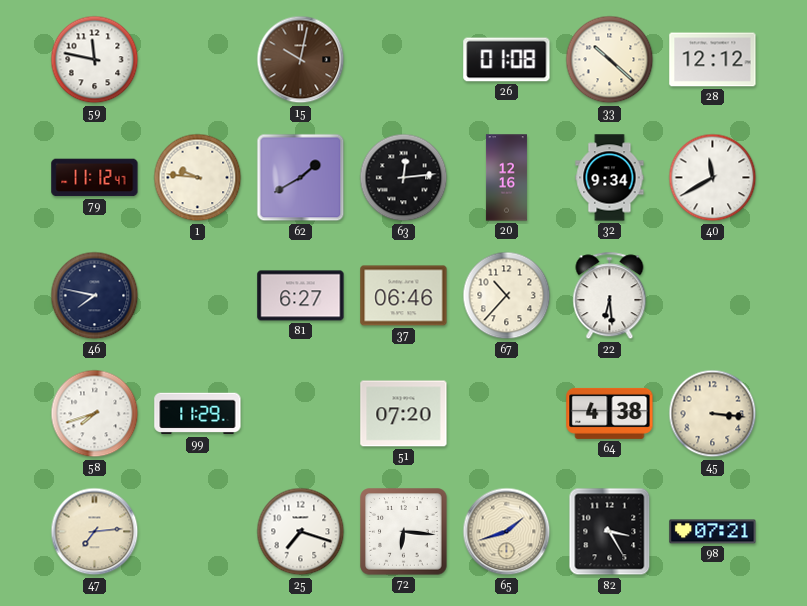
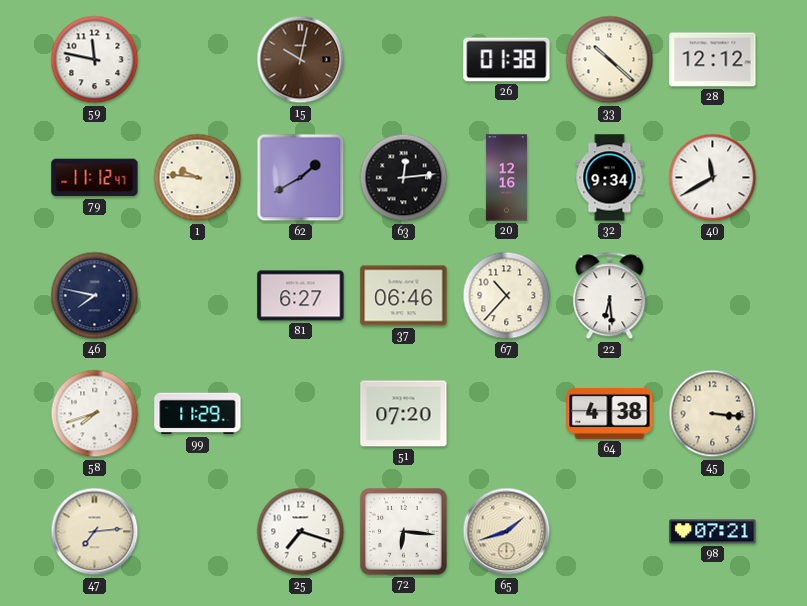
26: 01:08 -> 01:38
82: 3:25 -> none
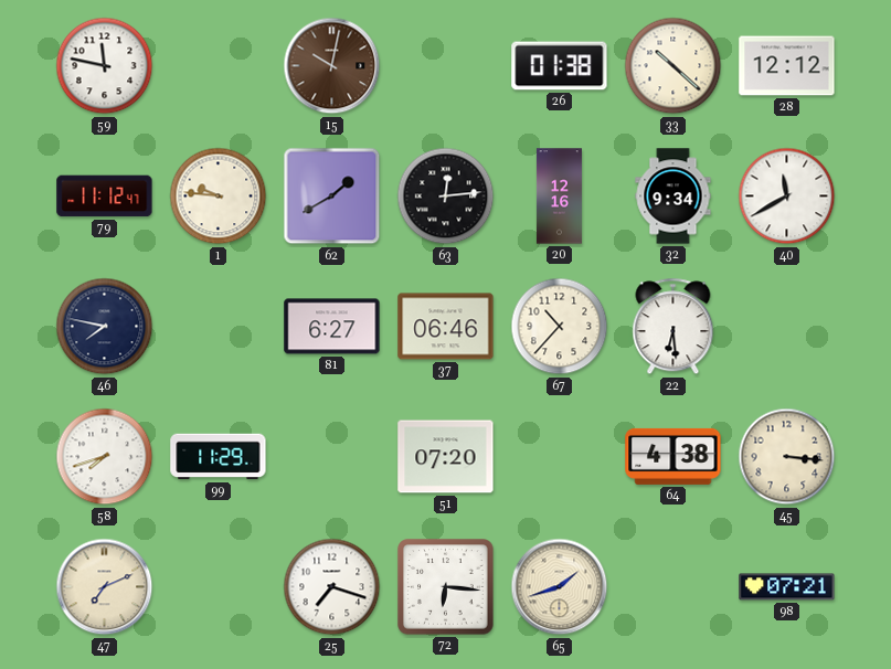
47: 7:14 -> 7:11
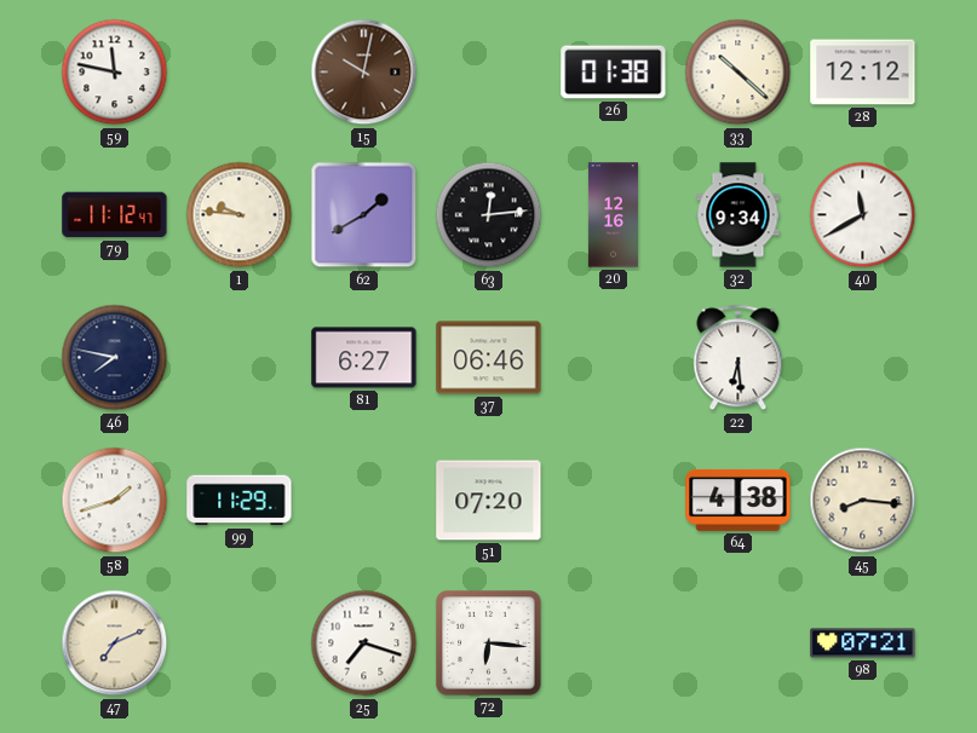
67: 10:37 -> none
58: 7:42 -> 1:42
45: 3:16 -> 8:16
65: 1:42 -> none
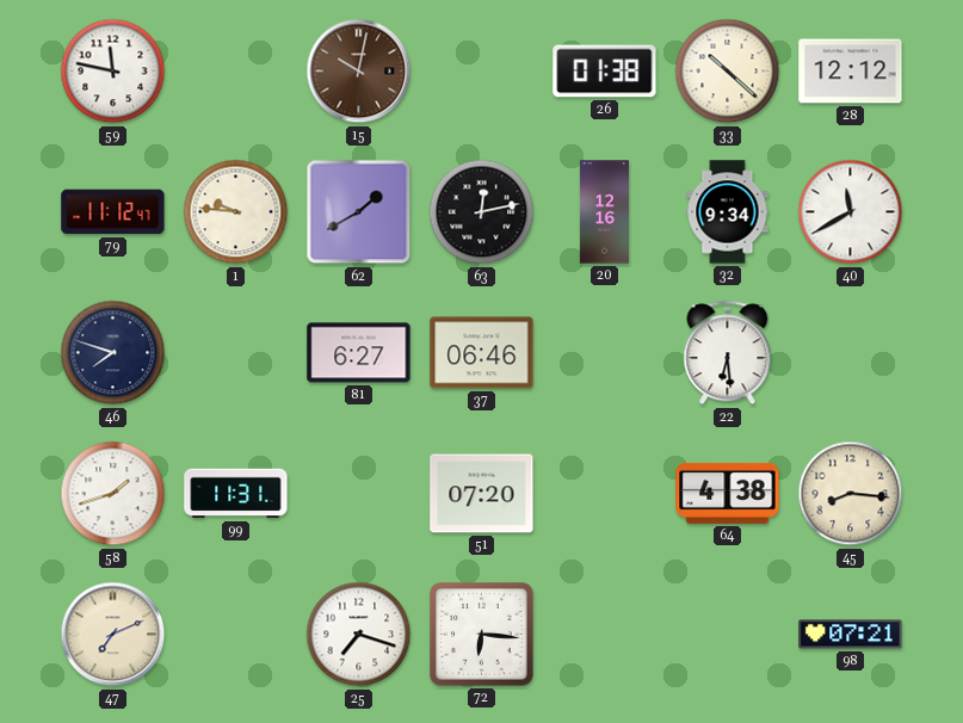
63: 12:14 -> 12:13
46: 7:47 -> 7:48
99: 11:29 -> 11:31
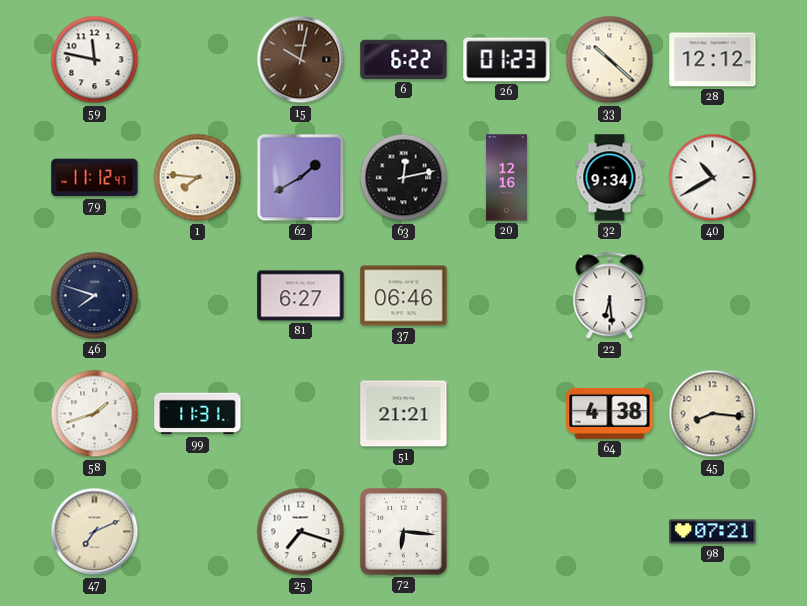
6: none -> 6:22
26: 01:38 -> 01:23
1: 9:46 -> 7:46
40: 11:40 -> 10:40
51: 07:20 -> 21:21
